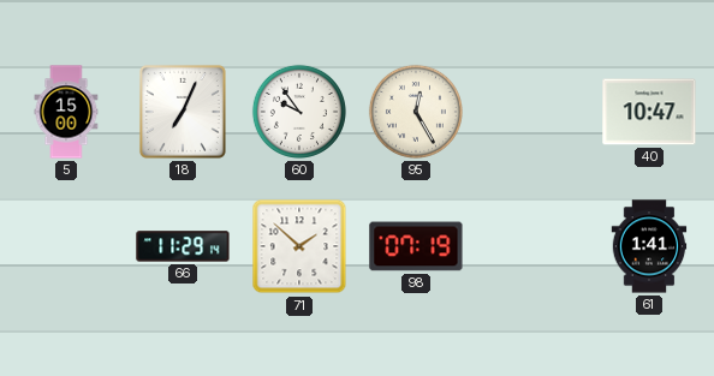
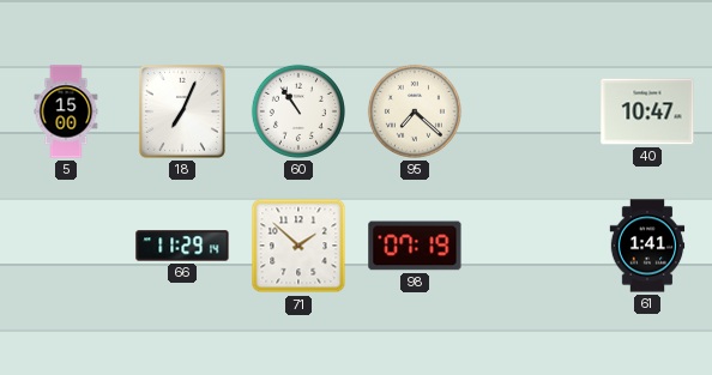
60: 9:54 -> 10:54
95: 12:25 -> 7:22
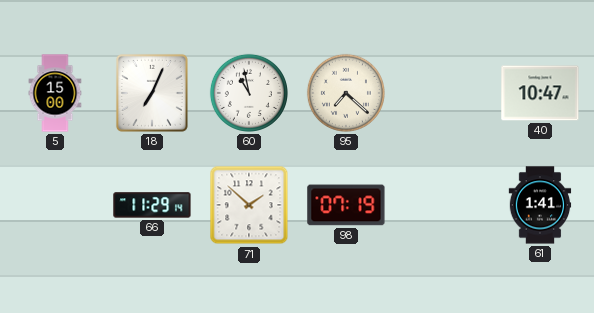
60: 10:54 -> 10:58
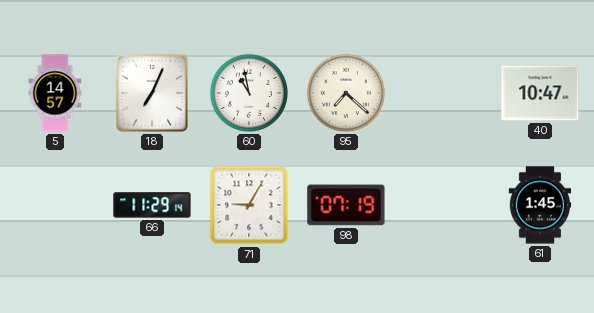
5: 15:00 -> 14:57
71: 1:52 -> 9:05
61: 1:41 -> 1:45
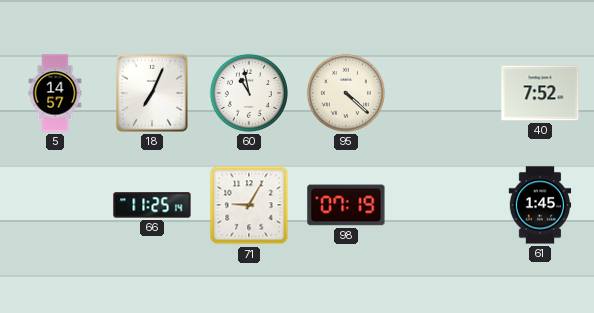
95: 7:22 -> 4:22
40: 10:47 -> 7:52
66: 11:29 -> 11:25
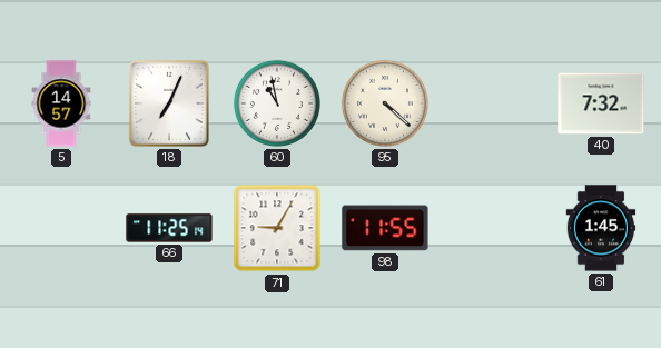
40: 7:52 -> 7:32
98: 07:19 -> 11:55
